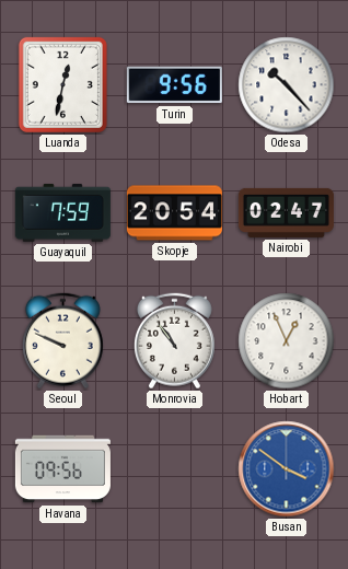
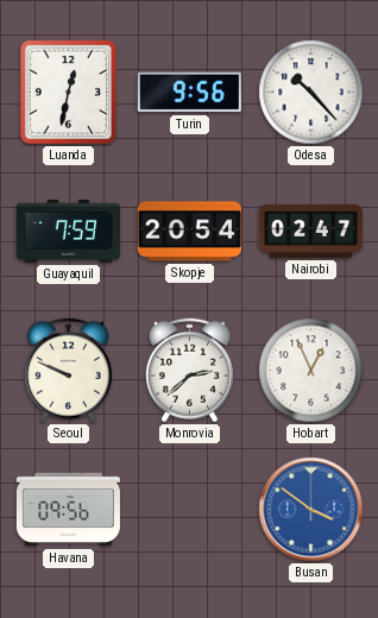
Monrovia: 10:54 -> 2:38
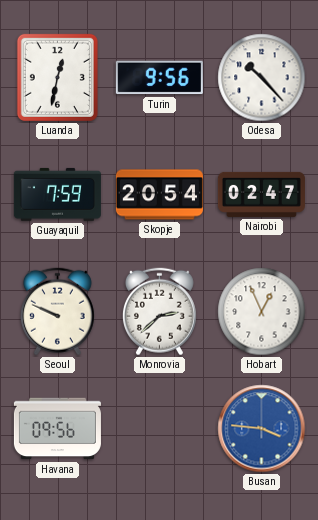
Busan: 3:51 -> 3:46
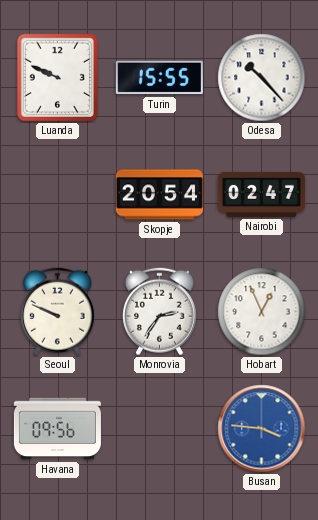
Luanda: 12:32 -> 9:49
Turin: 9:56 -> 15:55
Guayaquil: 7:59 -> none
Monrovia: 2:38 -> 2:36
